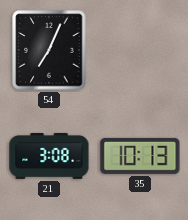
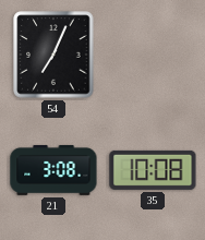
35: 10:13 -> 10:08
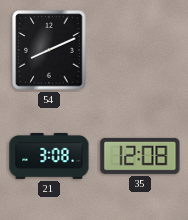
54: 7:04 -> 8:11
35: 10:08 -> 12:08
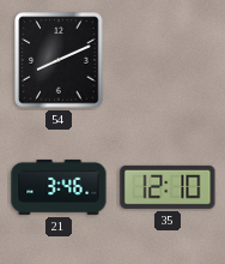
21: 3:08 -> 3:46
35: 12:08 -> 12:10
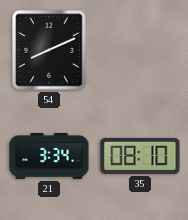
21: 3:46 -> 3:34
35: 12:10 -> 08:10
